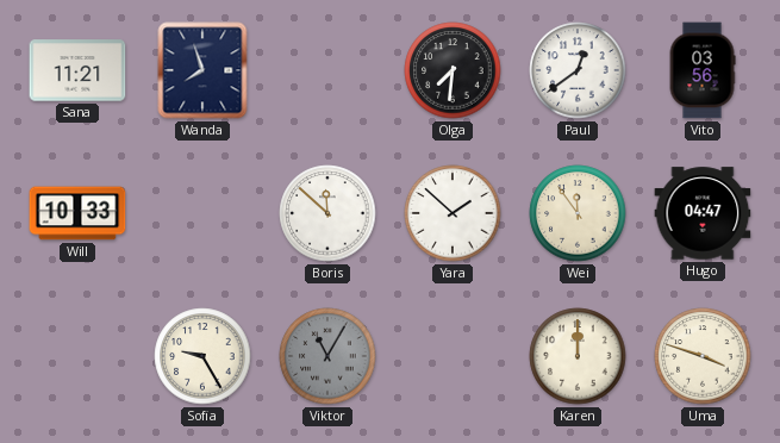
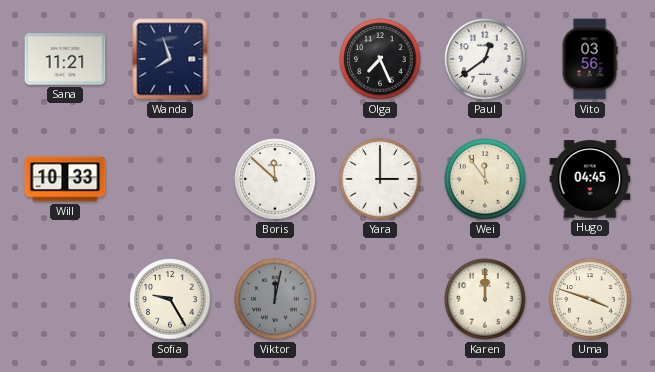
Olga: 7:31 -> 7:26
Yara: 1:52 -> 3:00
Hugo: 04:47 -> 04:45
Viktor: 11:05 -> 12:02
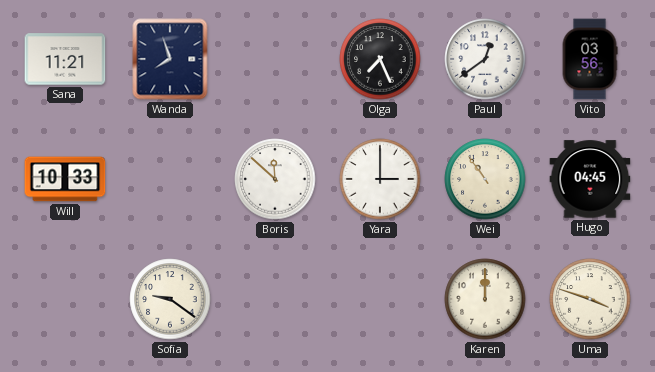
Wei: 11:54 -> 10:54
Sofia: 9:25 -> 9:21
Viktor: 12:02 -> none
